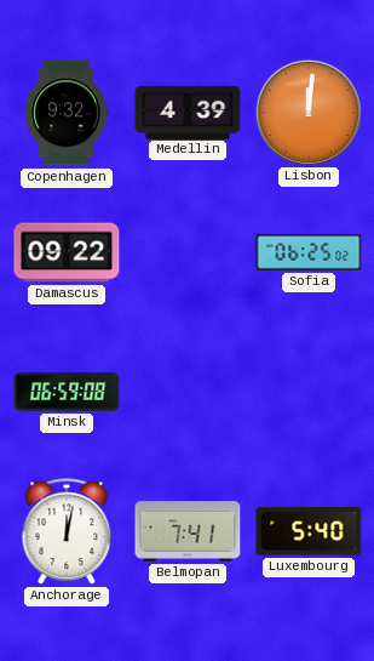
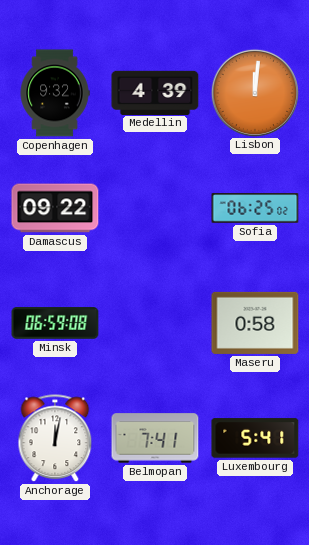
Maseru: none -> 0:58
Luxembourg: 5:40 -> 5:41
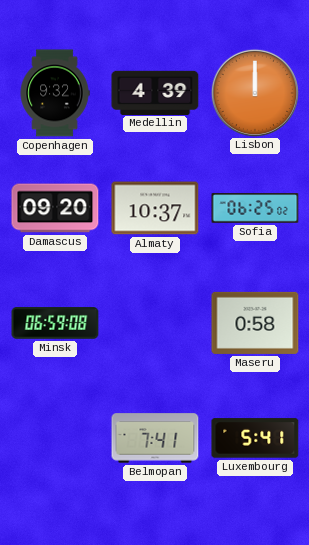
Lisbon: 12:01 -> 12:00
Damascus: 09:22 -> 09:20
Almaty: none -> 10:37
Anchorage: 12:02 -> none
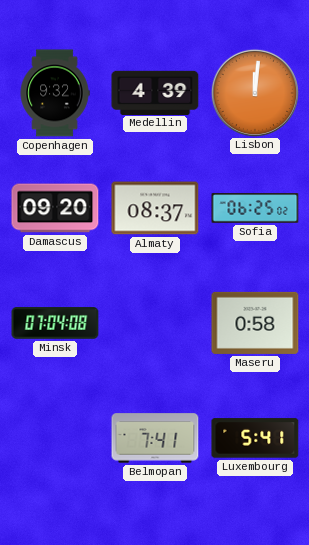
Lisbon: 12:00 -> 12:01
Almaty: 10:37 -> 08:37
Minsk: 06:59 -> 07:04
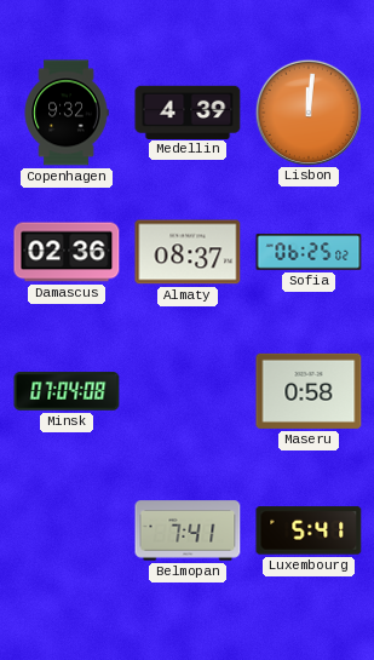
Damascus: 09:20 -> 02:36
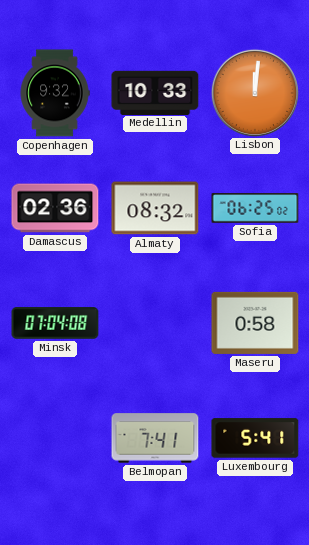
Medellin: 4:39 -> 10:33
Almaty: 08:37 -> 08:32
